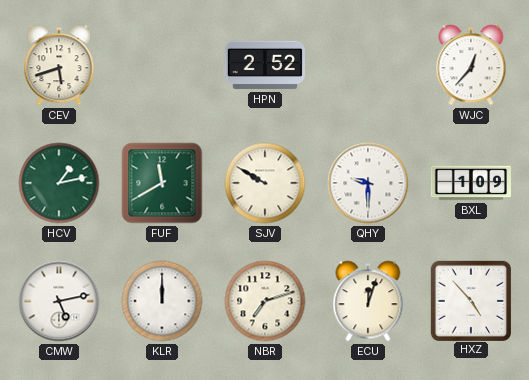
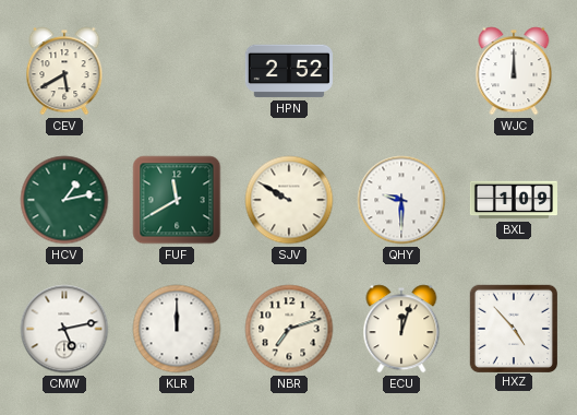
CEV: 5:42 -> 5:40
WJC: 12:37 -> 12:00
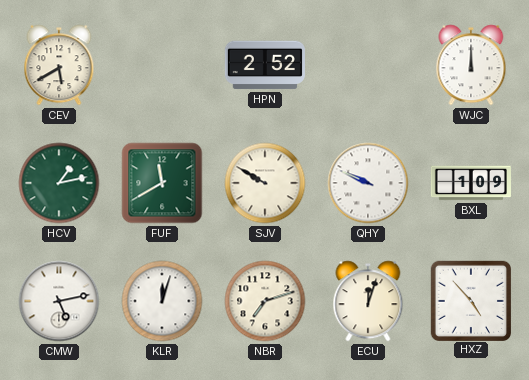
QHY: 9:30 -> 9:49
KLR: 12:00 -> 12:03
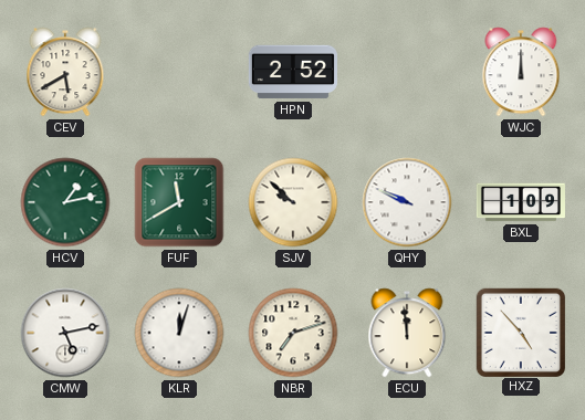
SJV: 9:50 -> 9:52
ECU: 12:03 -> 11:59
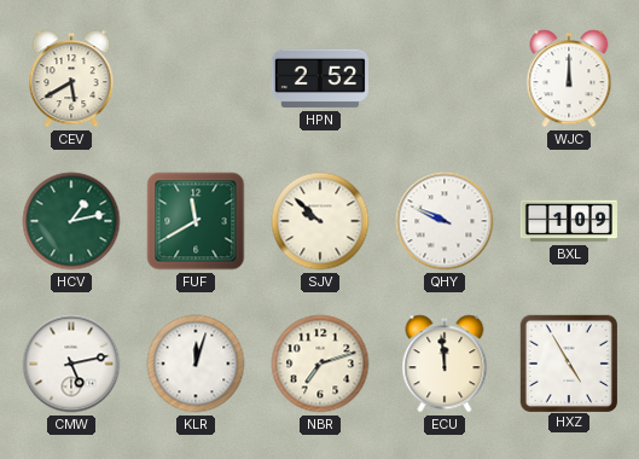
HXZ: 4:53 -> 4:55
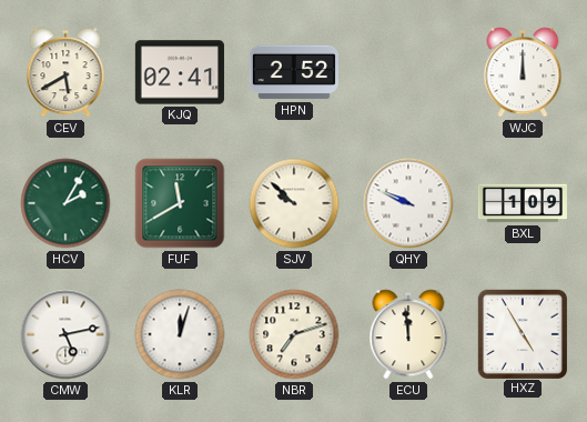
KJQ: none -> 02:41
HCV: 1:13 -> 2:05
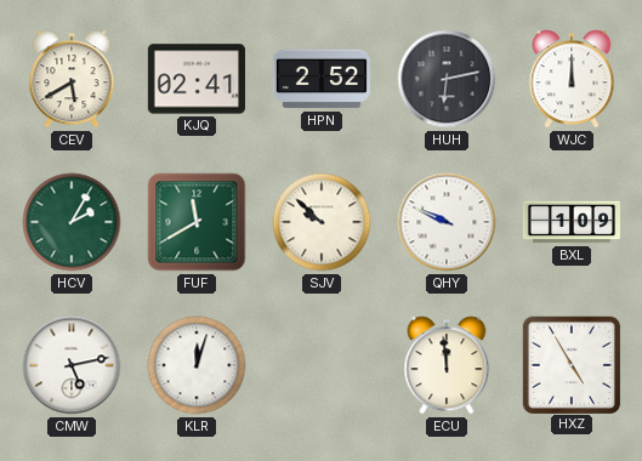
HUH: none -> 6:13
NBR: 7:12 -> none
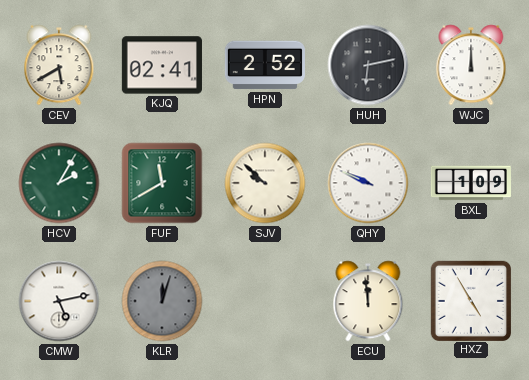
KLR dial: white -> grey
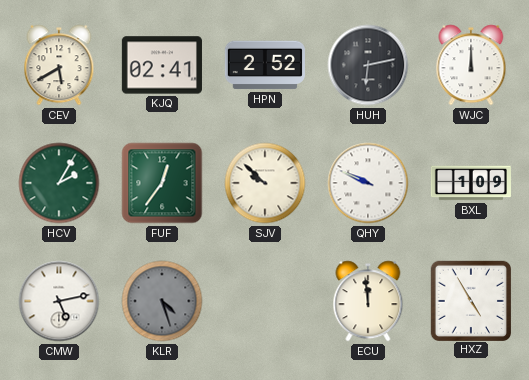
FUF: 11:40 -> 12:36
KLR: 12:03 -> 4:27
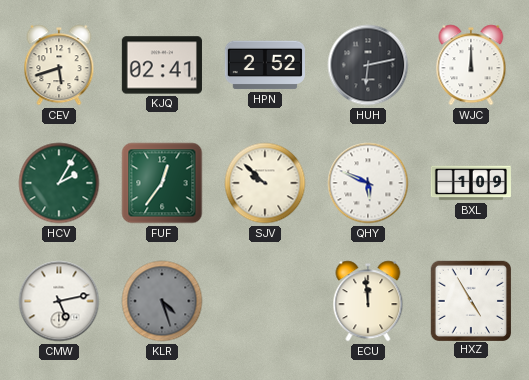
CEV: 5:40 -> 5:42
QHY: 9:49 -> 5:49
